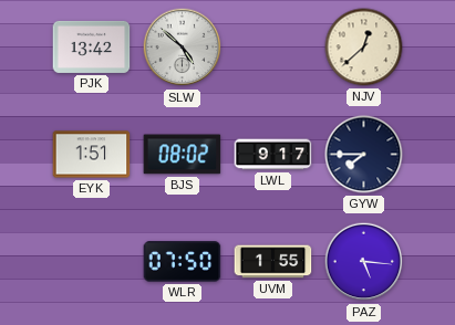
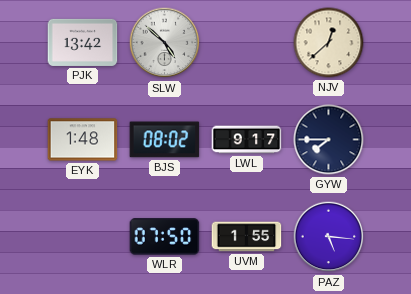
EYK: 1:51 -> 1:48
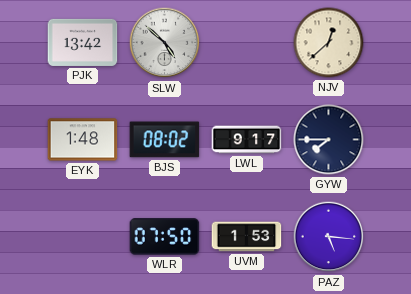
UVM: 1:55 -> 1:53
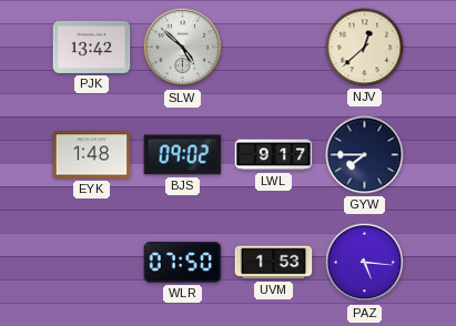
BJS: 08:02 -> 09:02
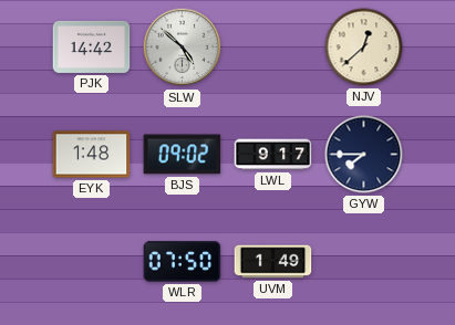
PJK: 13:42 -> 14:42
UVM: 1:53 -> 1:49
PAZ: 5:16 -> none
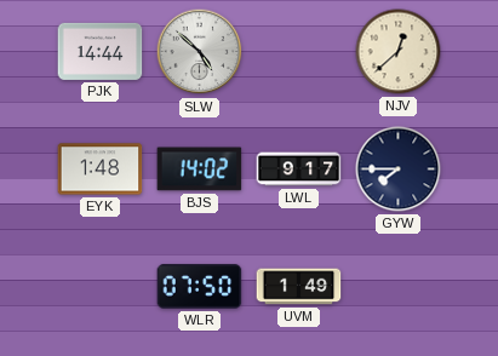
PJK: 14:42 -> 14:44
BJS: 09:02 -> 14:02
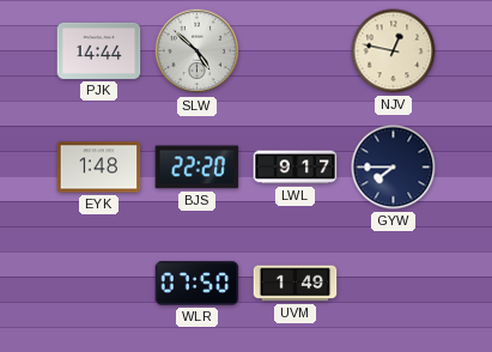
NJV: 12:38 -> 12:47
BJS: 14:02 -> 22:20
